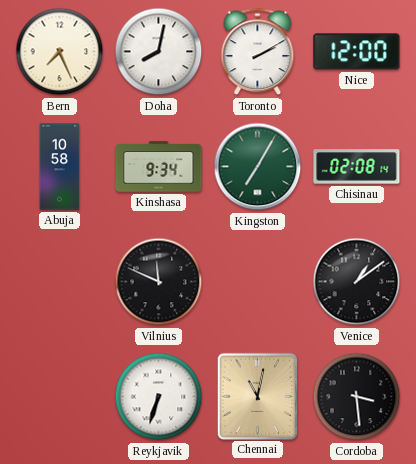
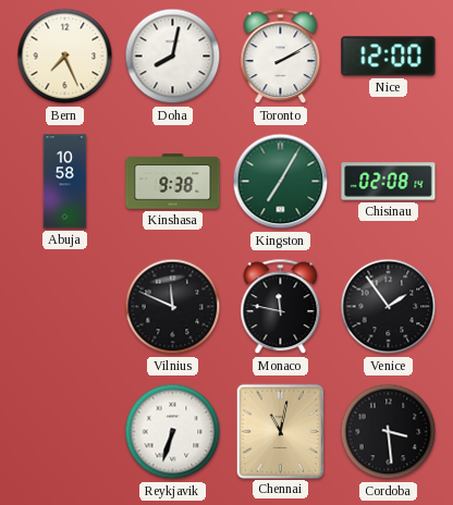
Kinshasa: 9:34 -> 9:38
Monaco: none -> 11:47
Venice: 1:09 -> 1:54
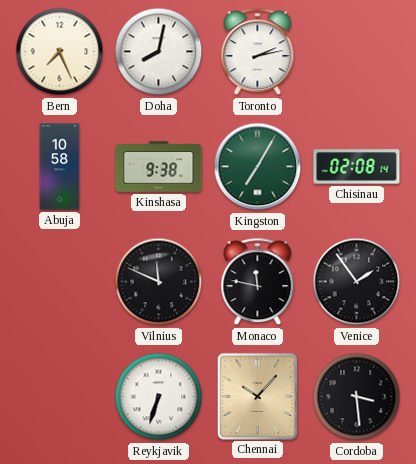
Toronto: 2:10 -> 2:13
Nice: 12:00 -> none
Chennai: 11:02 -> 10:07
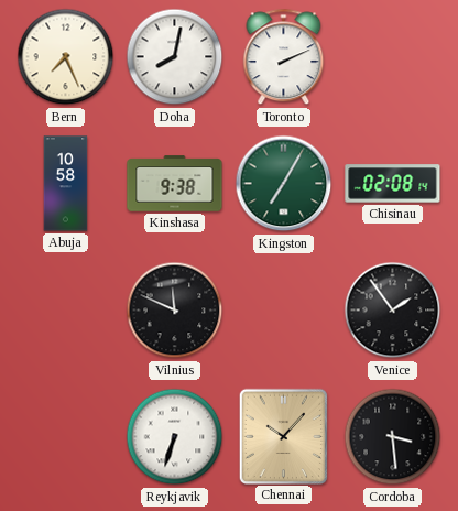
Toronto: 2:13 -> 2:11
Monaco: 11:47 -> none
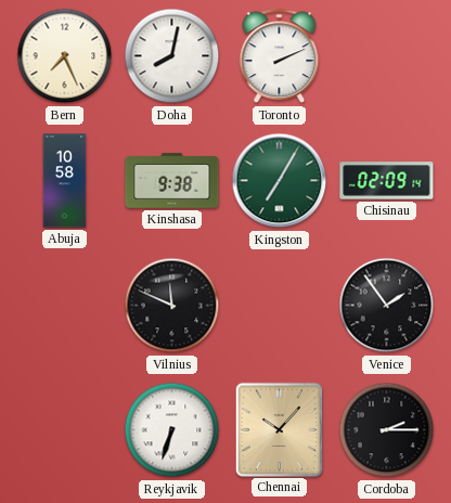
Chisinau: 02:08 -> 02:09
Cordoba: 3:29 -> 2:15
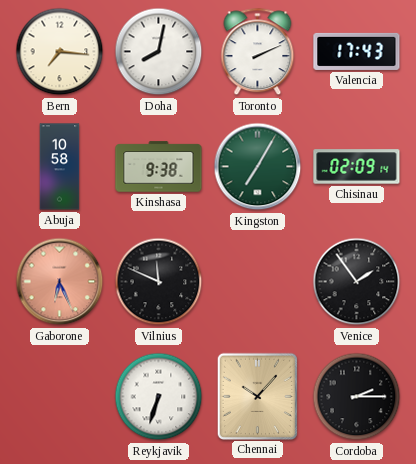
Bern: 7:26 -> 7:16
Valencia: none -> 17:43
Gaborone: none -> 6:26
